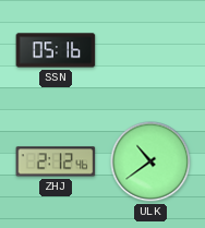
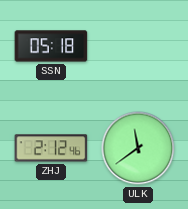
SSN: 05:16 -> 05:18
ULK: 10:39 -> 11:39
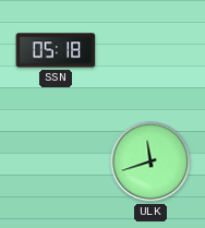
ZHJ: 2:12 -> none
ULK: 11:39 -> 11:42
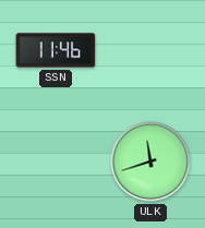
SSN: 05:18 -> 11:46
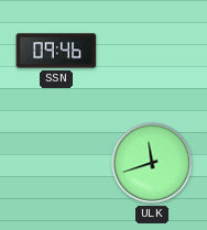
SSN: 11:46 -> 09:46
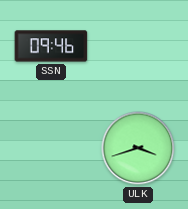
ULK: 11:42 -> 3:42
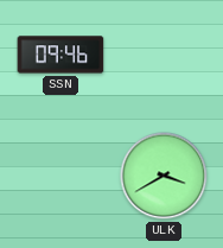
ULK: 3:42 -> 3:40
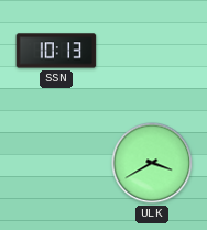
SSN: 09:46 -> 10:13
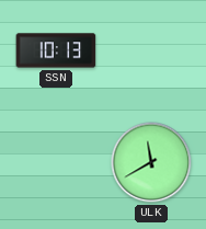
ULK: 3:40 -> 11:40
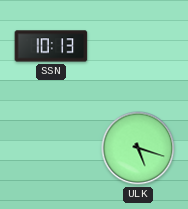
ULK: 11:40 -> 5:18
